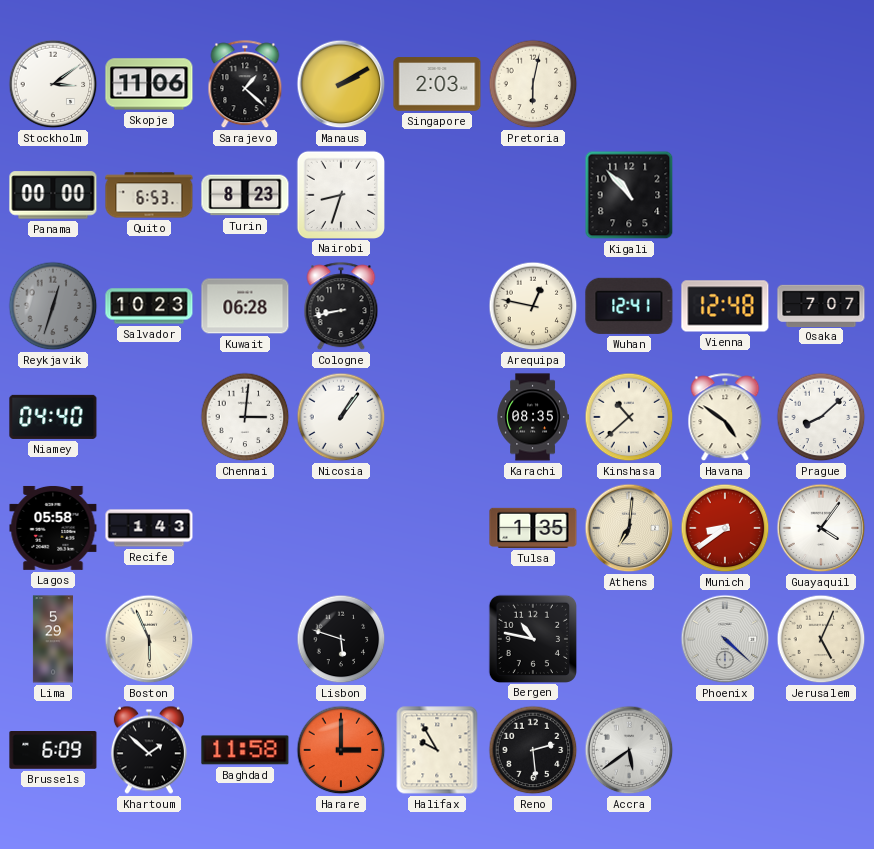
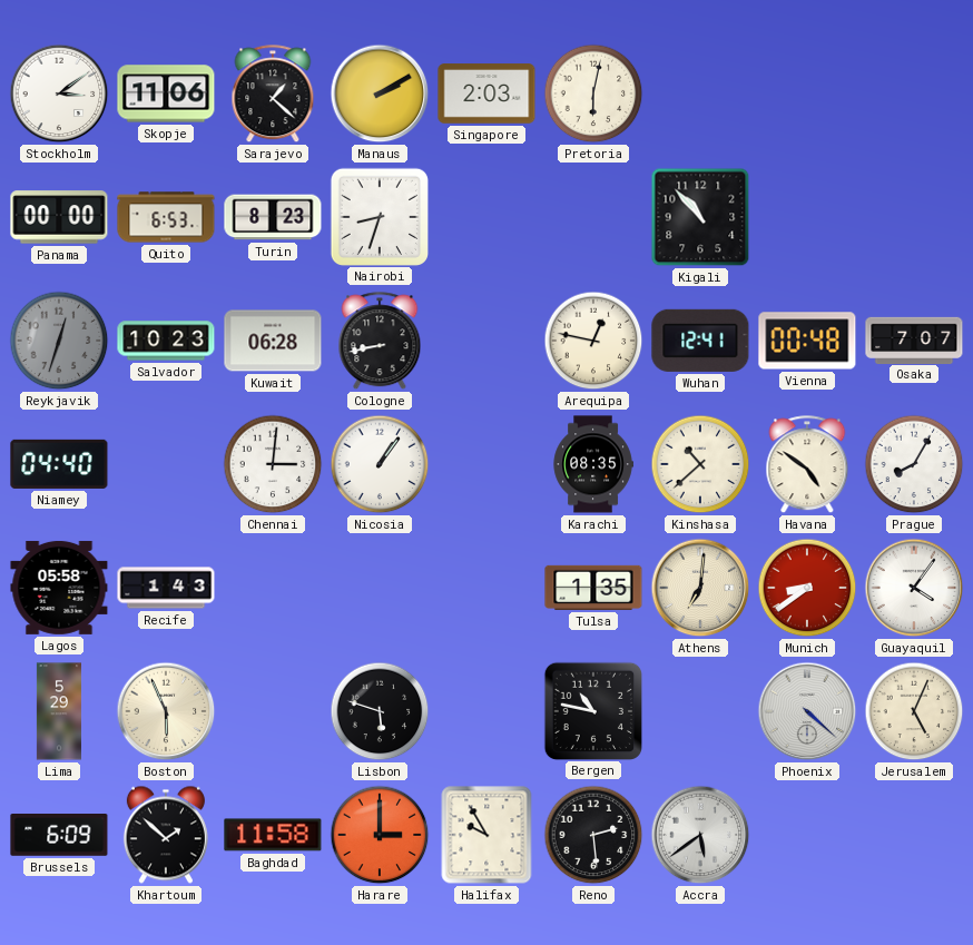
Vienna: 12:48 -> 00:48
Prague: 8:08 -> 8:05
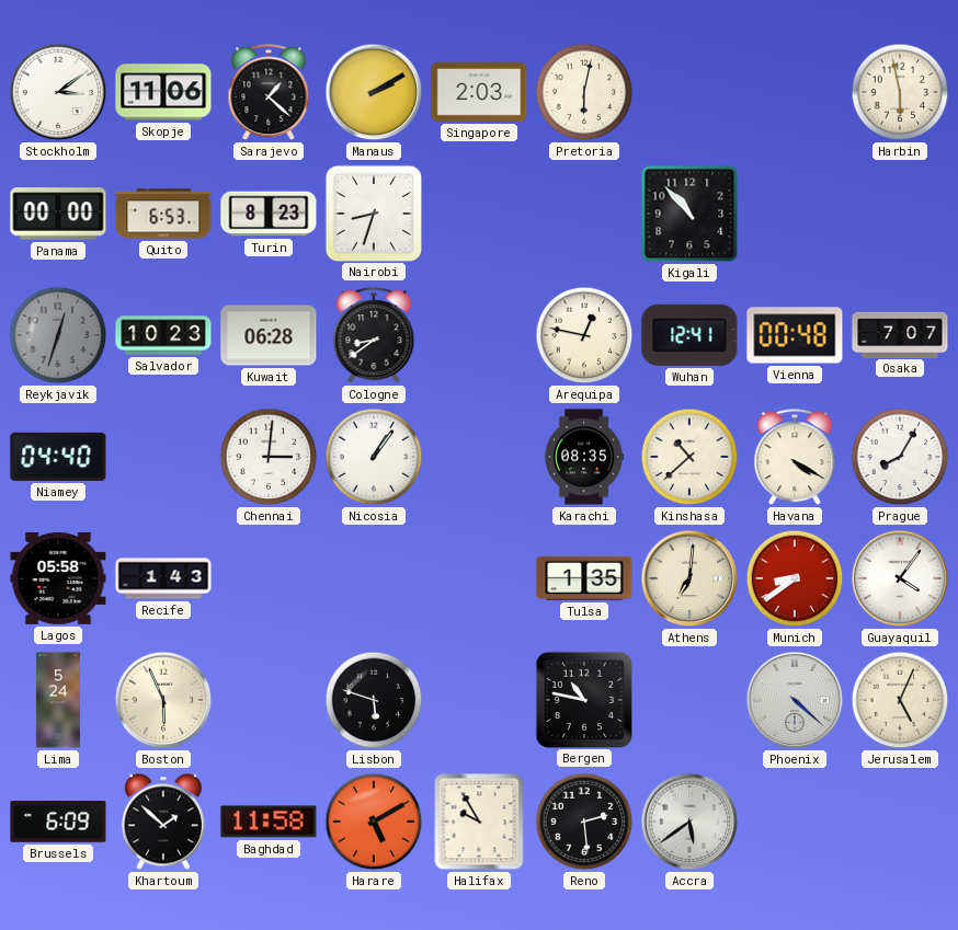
Harbin: none -> 5:58
Cologne: 8:43 -> 8:39
Havana: 4:51 -> 4:20
Lima: 5:29 -> 5:24
Harare: 3:00 -> 5:10
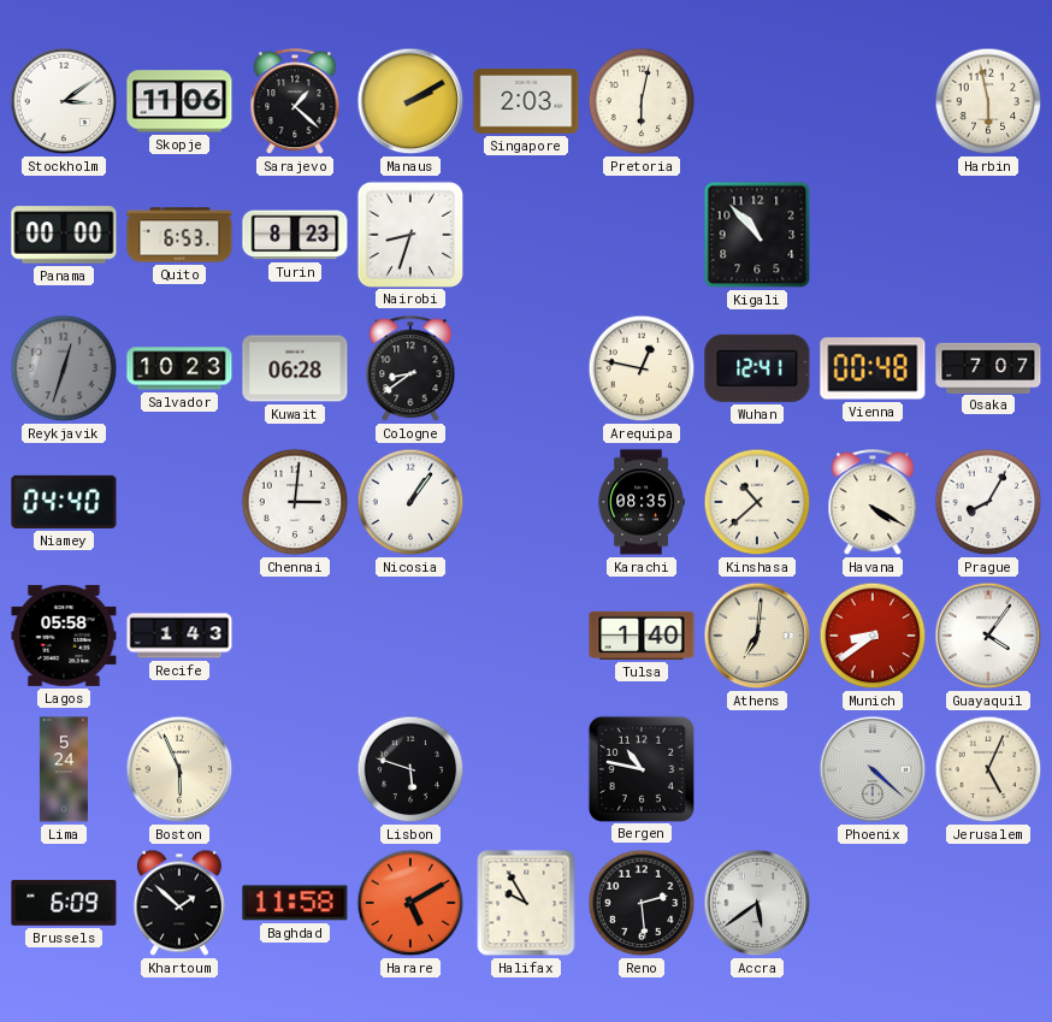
Tulsa: 1:35 -> 1:40
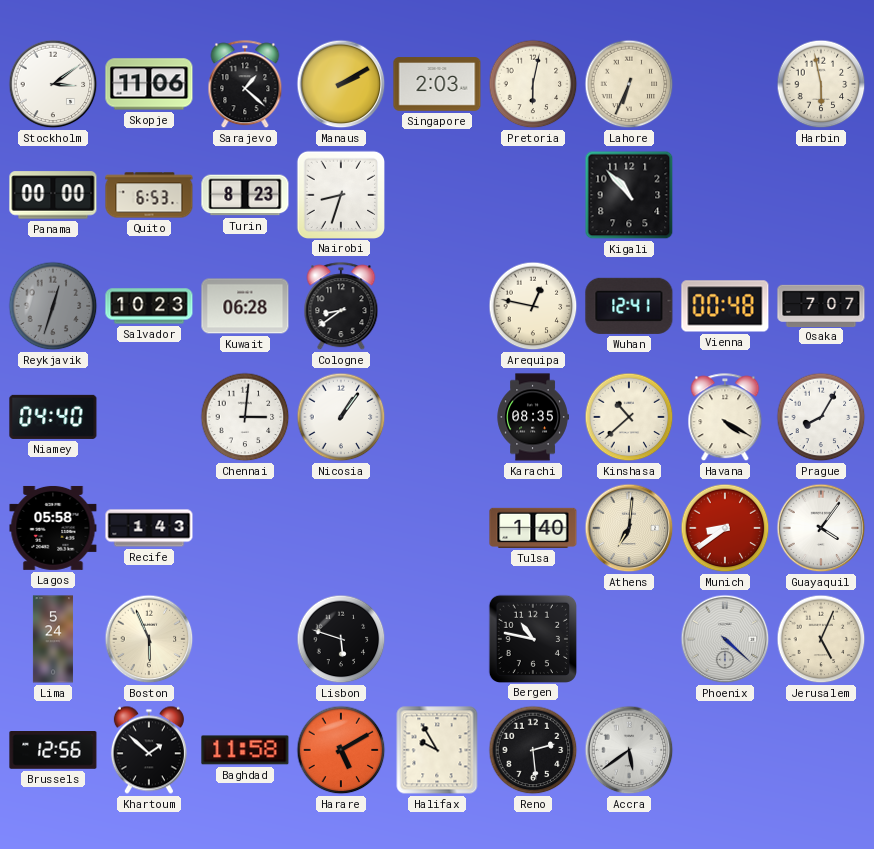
Lahore: none -> 6:34
Brussels: 6:09 -> 12:56
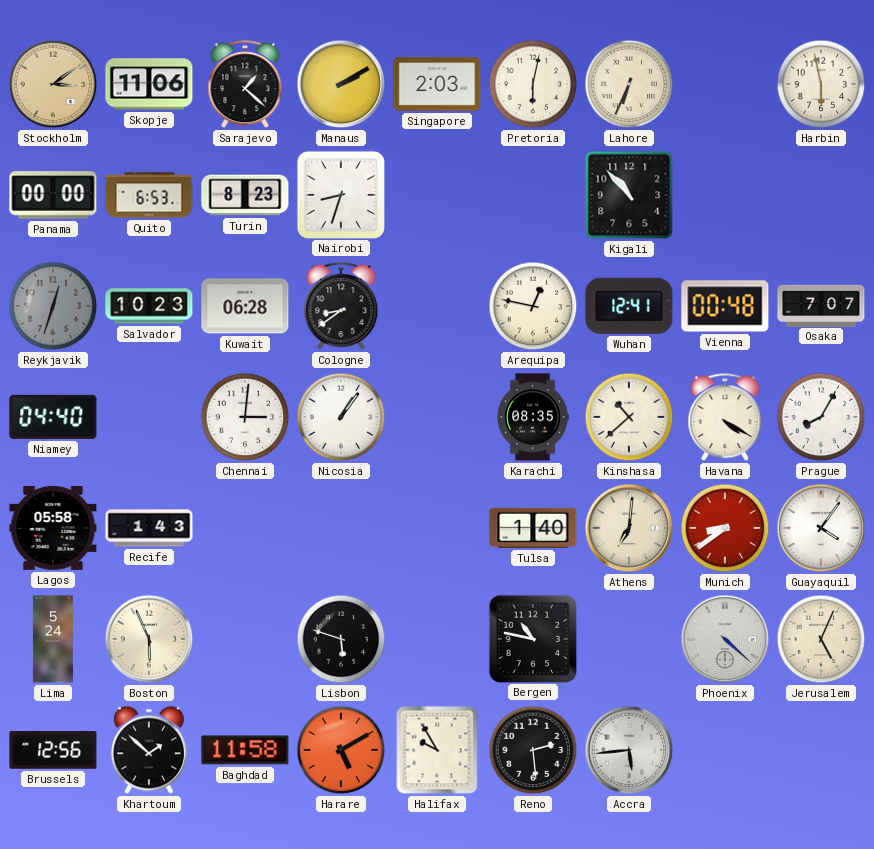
Stockholm dial: white -> champagne
Accra: 5:39 -> 5:44
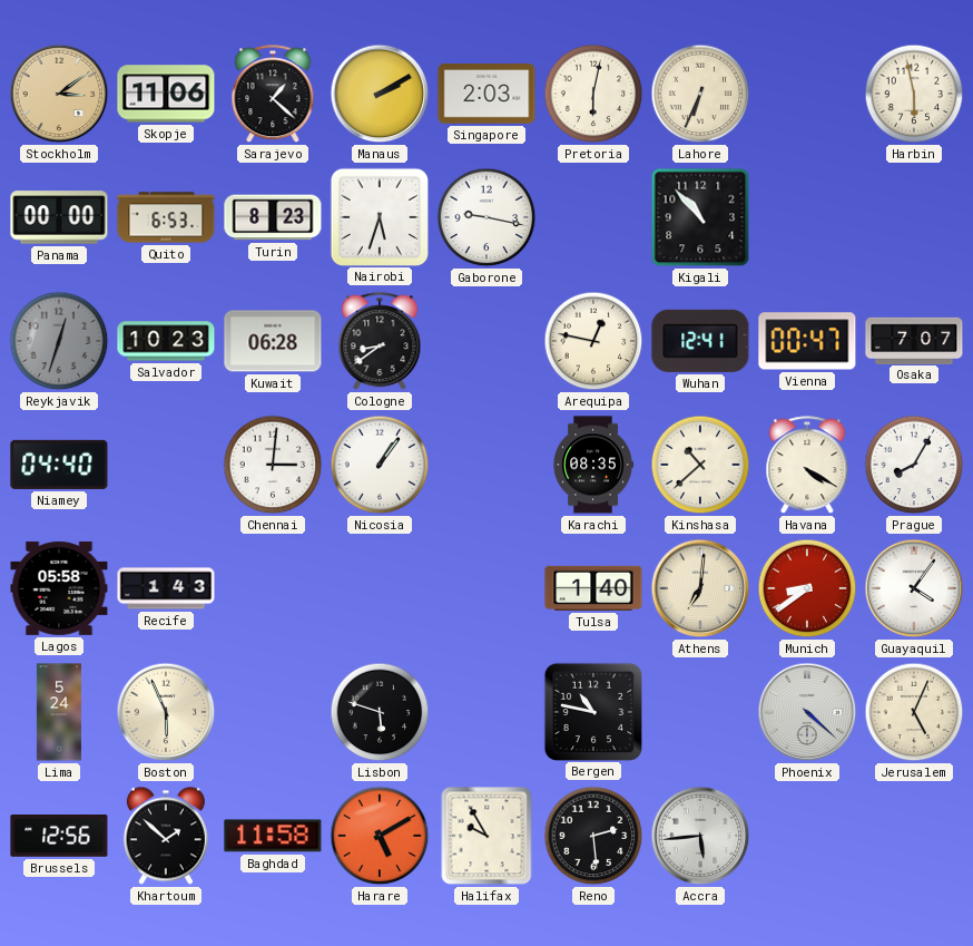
Nairobi: 8:33 -> 5:33
Gaborone: none -> 9:17
Vienna: 00:48 -> 00:47
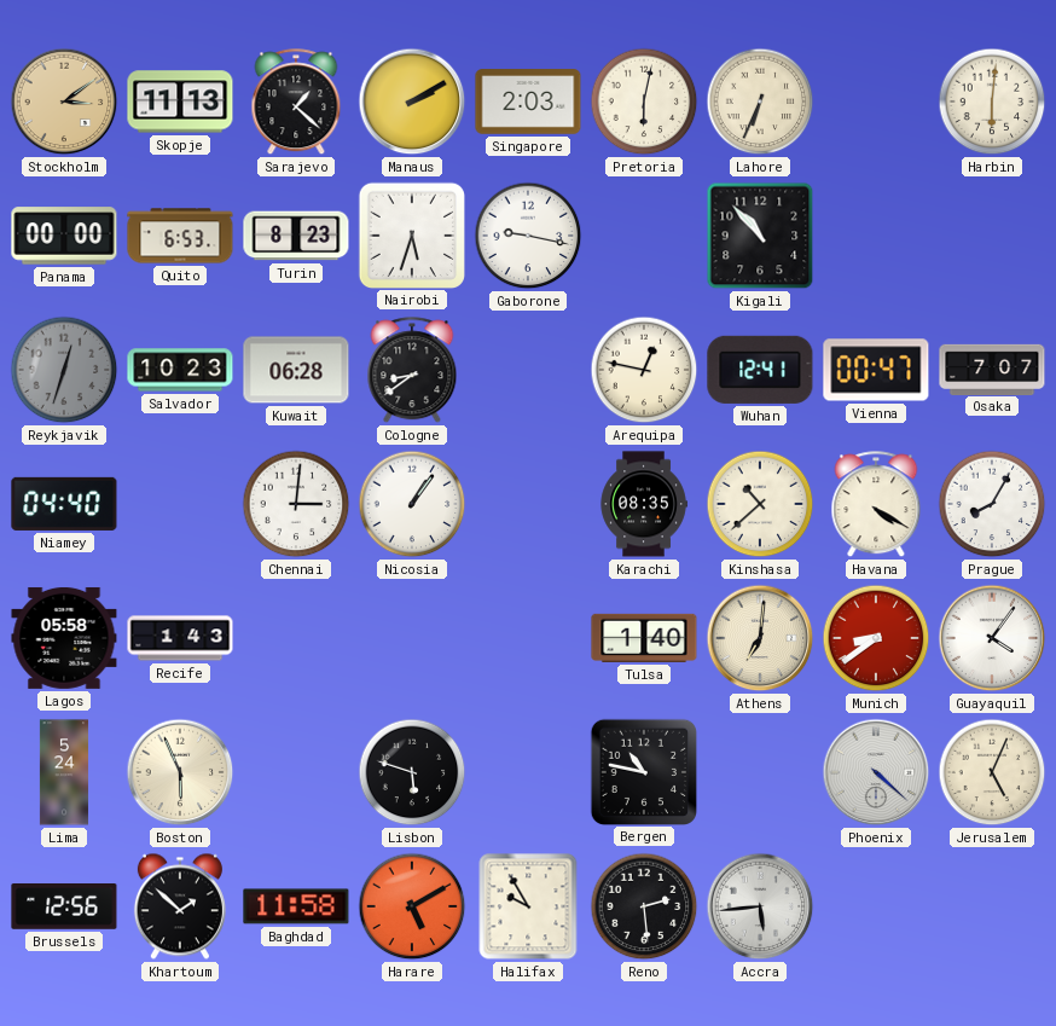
Skopje: 11:06 -> 11:13
Harbin: 5:58 -> 6:01
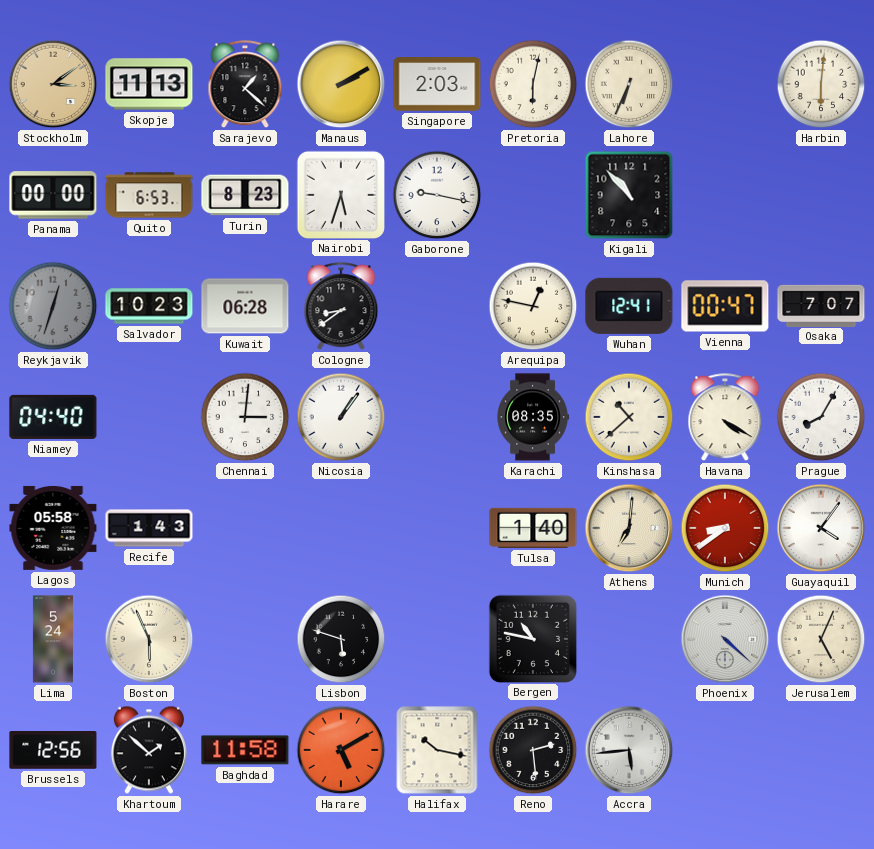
Halifax: 9:55 -> 10:17
